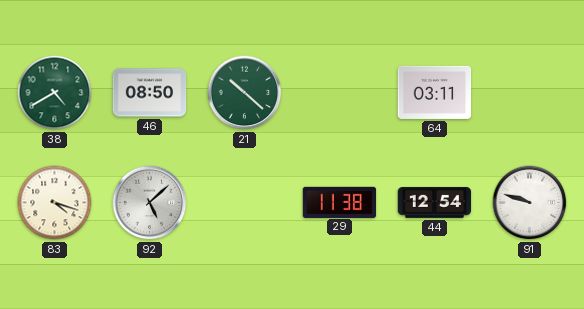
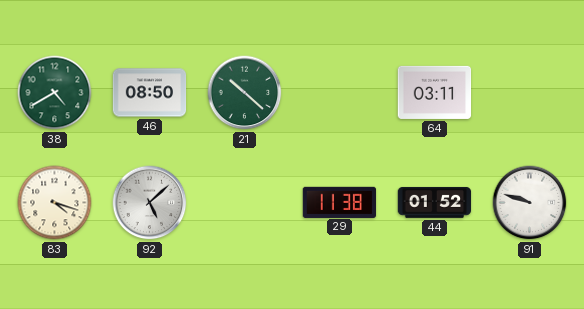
44: 12:54 -> 01:52
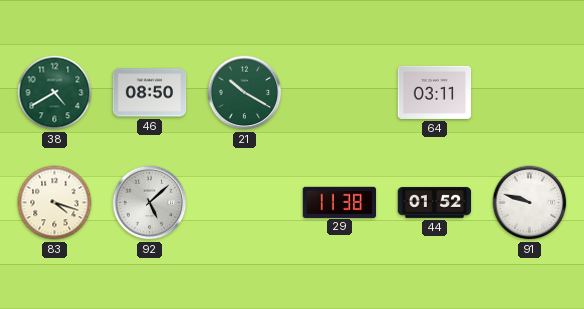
21: 10:22 -> 10:20
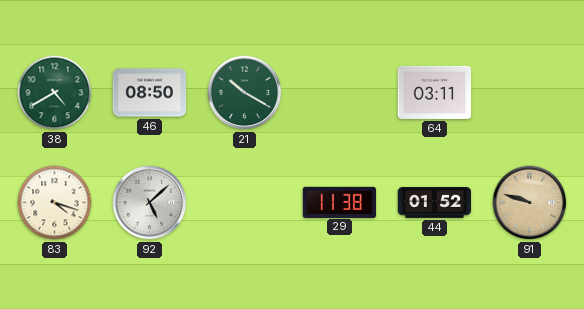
91 dial: white -> champagne
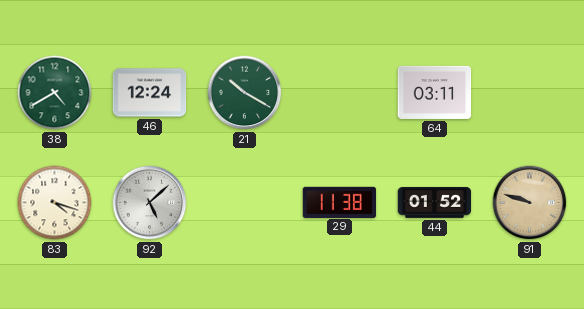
46: 08:50 -> 12:24
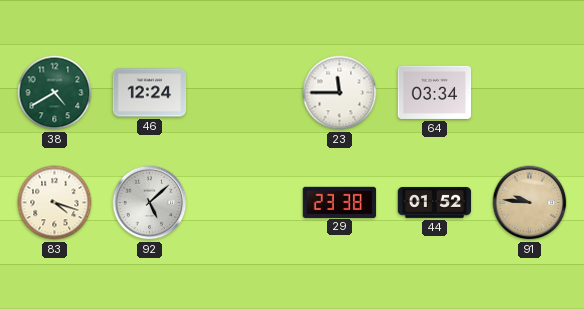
21: 10:20 -> none
23: none -> 11:45
64: 03:11 -> 03:34
29: 11:38 -> 23:38
91: 9:48 -> 9:46
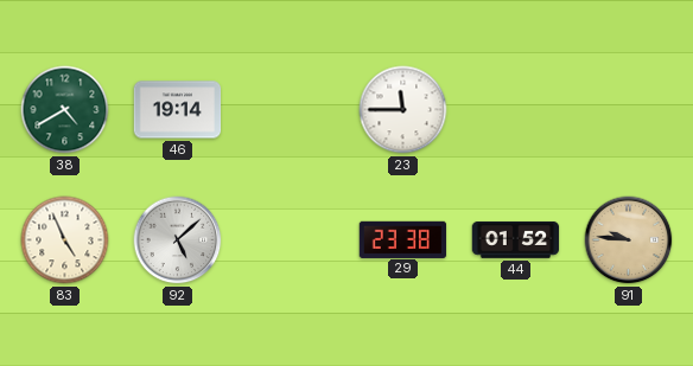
46: 12:24 -> 19:14
64: 03:34 -> none
83: 4:18 -> 4:56
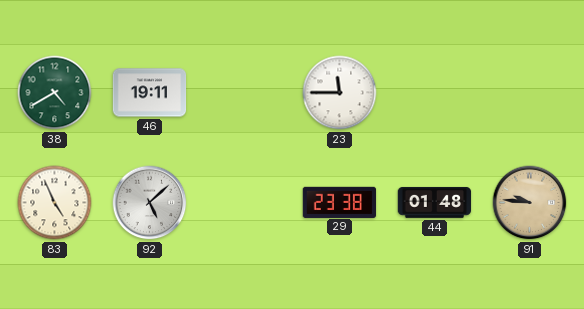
46: 19:14 -> 19:11
44: 01:52 -> 01:48
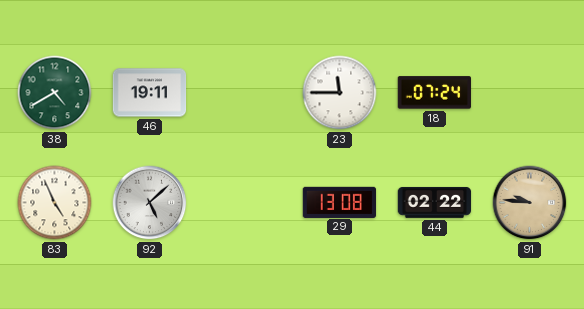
18: none -> 07:24
29: 23:38 -> 13:08
44: 01:48 -> 02:22
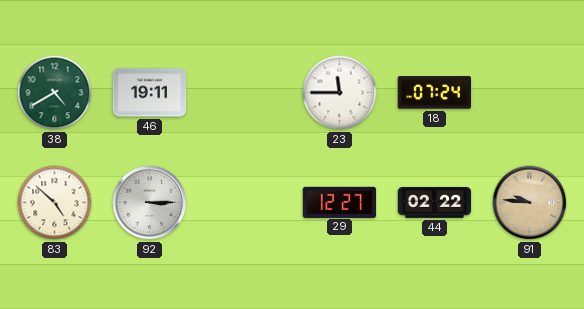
83: 4:56 -> 4:52
92: 5:08 -> 3:15
29: 13:08 -> 12:27
